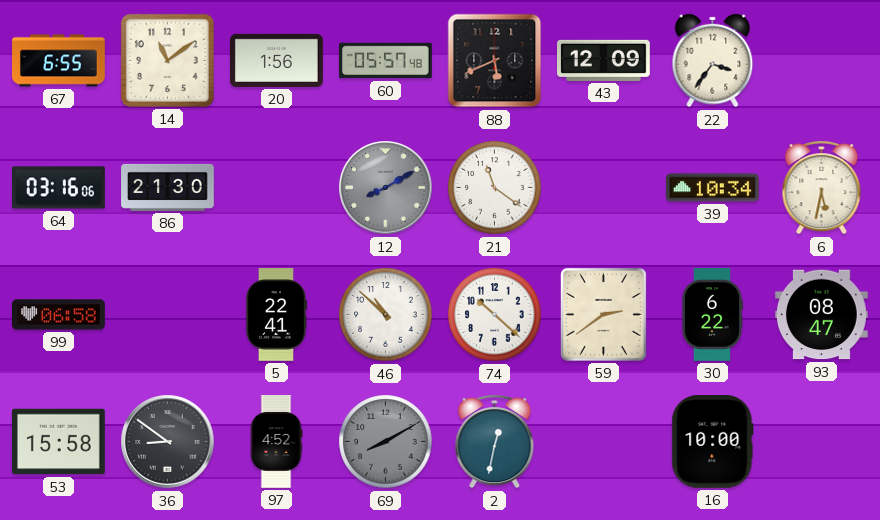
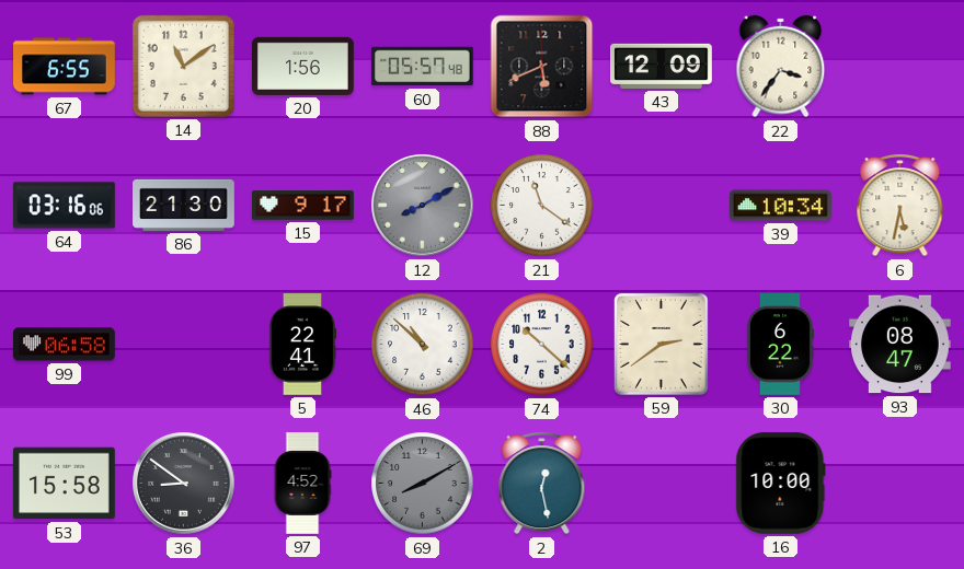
15: none -> 9:17
2: 12:32 -> 12:28
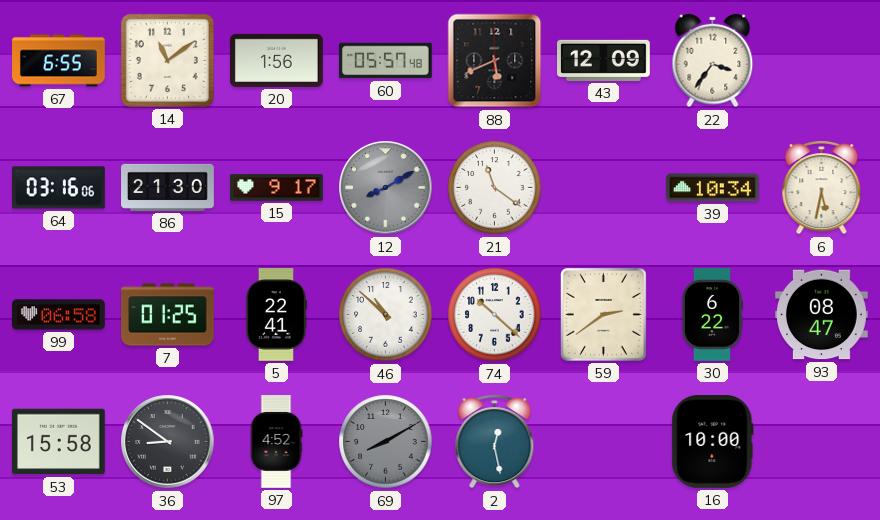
7: none -> 01:25
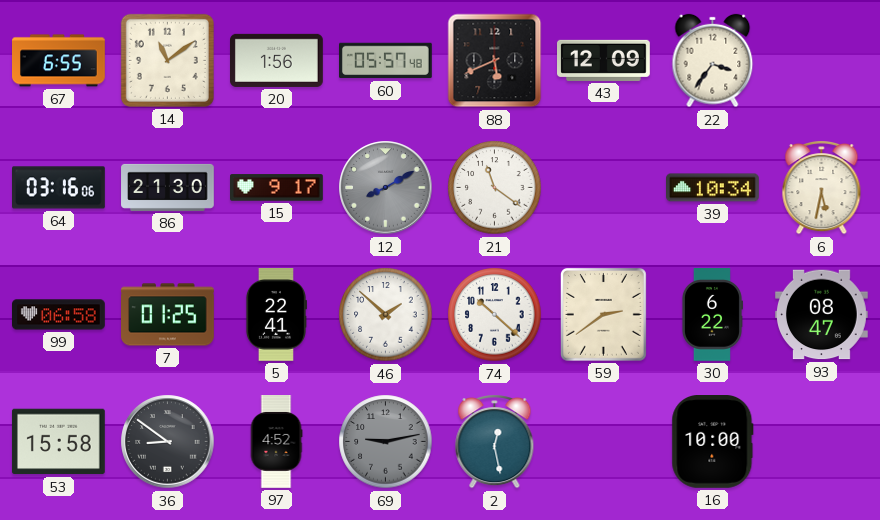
46: 10:52 -> 1:52
69: 8:10 -> 9:13
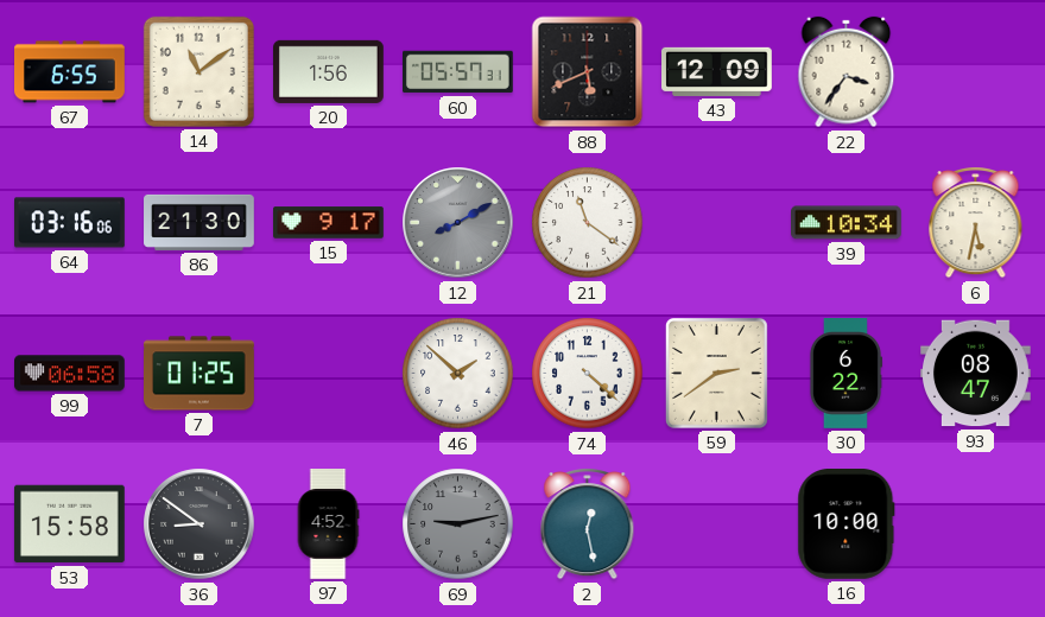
60: 05:57:48 -> 05:57:31
5: 22:41 -> none
74: 10:22 -> 4:22
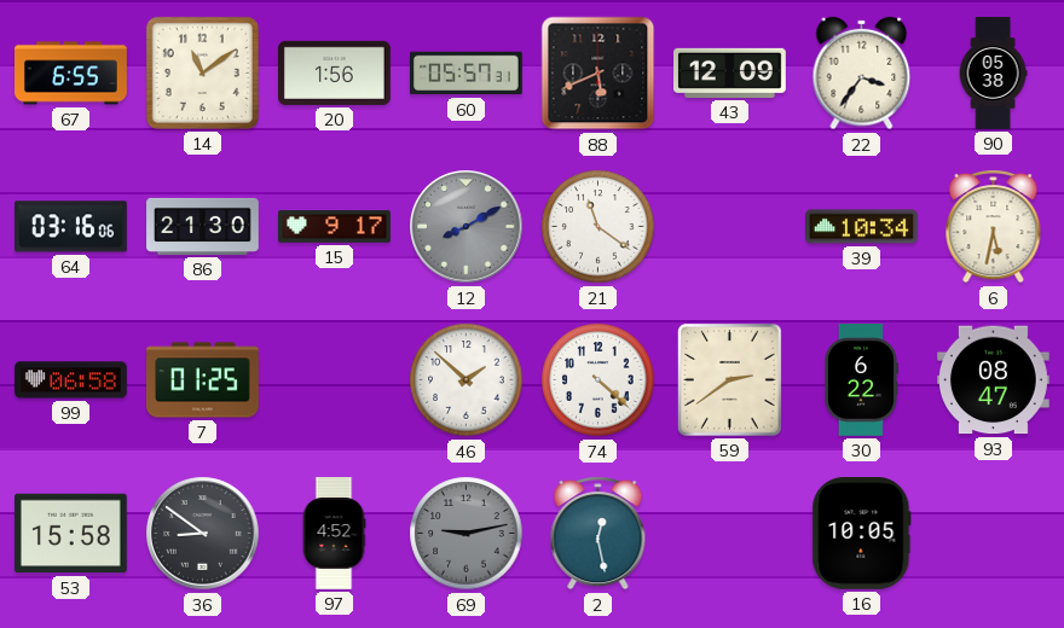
90: none -> 05:38
16: 10:00 -> 10:05
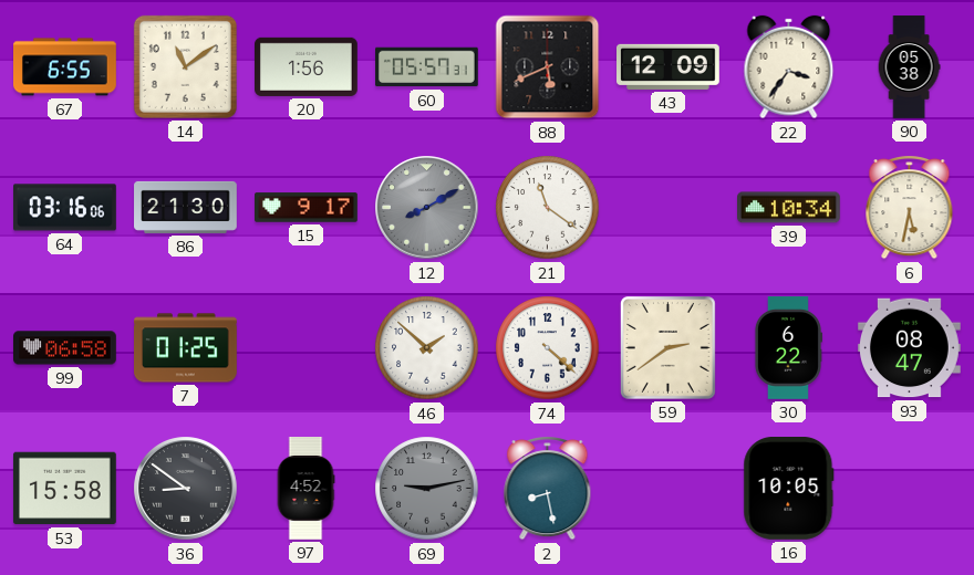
2: 12:28 -> 8:28
